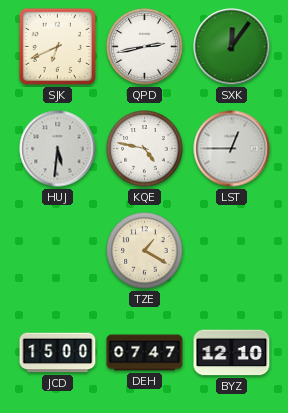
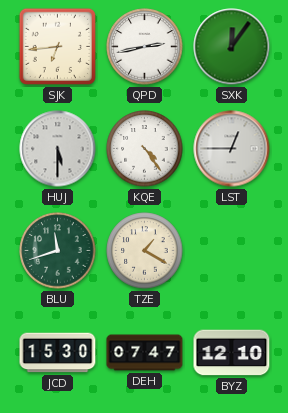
SJK: 6:41 -> 6:44
HUJ: 5:31 -> 5:30
KQE: 4:47 -> 4:24
BLU: none -> 11:42
JCD: 15:00 -> 15:30
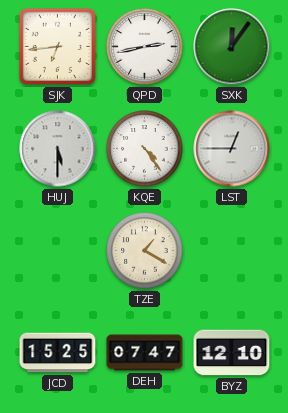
BLU: 11:42 -> none
JCD: 15:30 -> 15:25
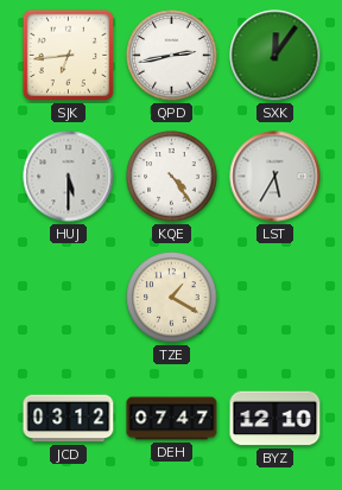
LST: 12:45 -> 5:35
JCD: 15:25 -> 03:12
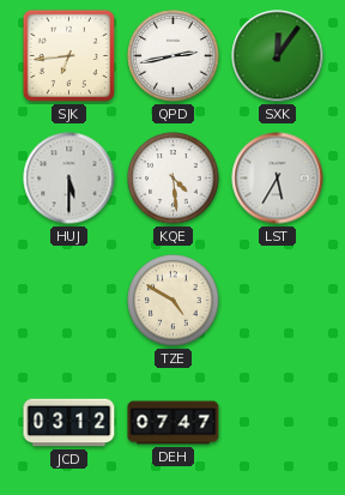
KQE: 4:24 -> 4:29
TZE: 1:20 -> 4:50
BYZ: 12:10 -> none
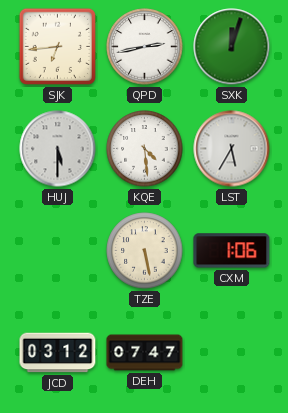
SXK: 12:06 -> 12:03
TZE: 4:50 -> 5:28
CXM: none -> 1:06
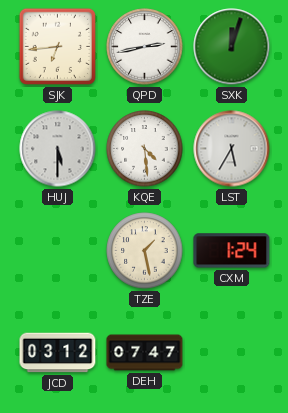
TZE: 5:28 -> 1:28
CXM: 1:06 -> 1:24
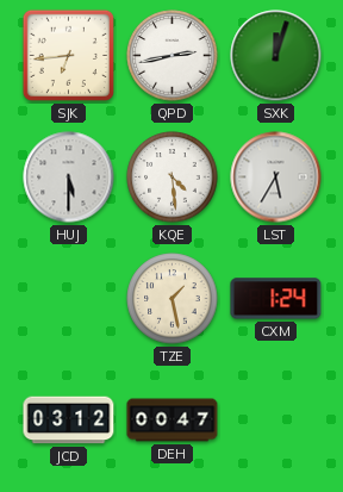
DEH: 07:47 -> 00:47
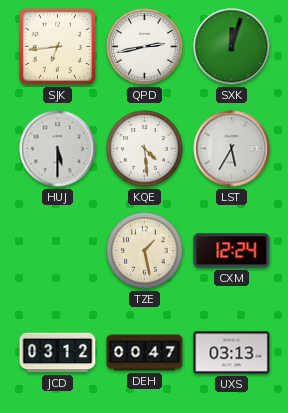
CXM: 1:24 -> 12:24
UXS: none -> 03:13
